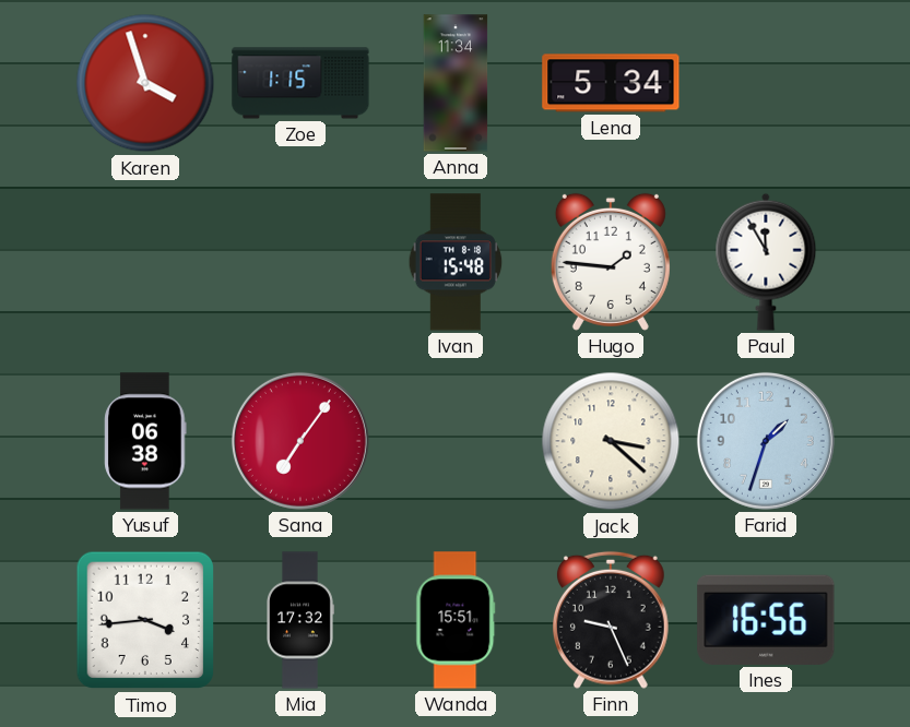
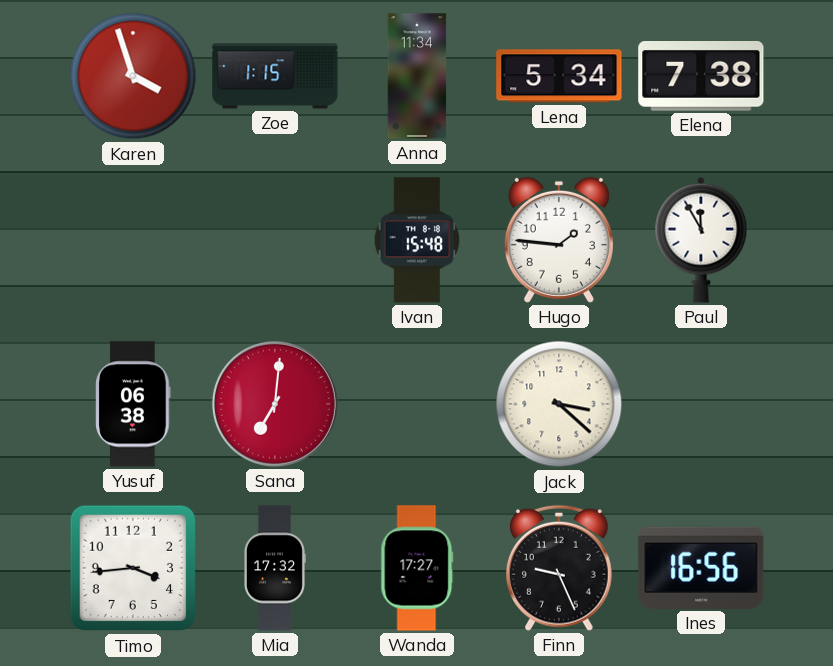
Elena: none -> 7:38
Sana: 7:06 -> 7:01
Farid: 1:33 -> none
Wanda: 15:51 -> 17:27
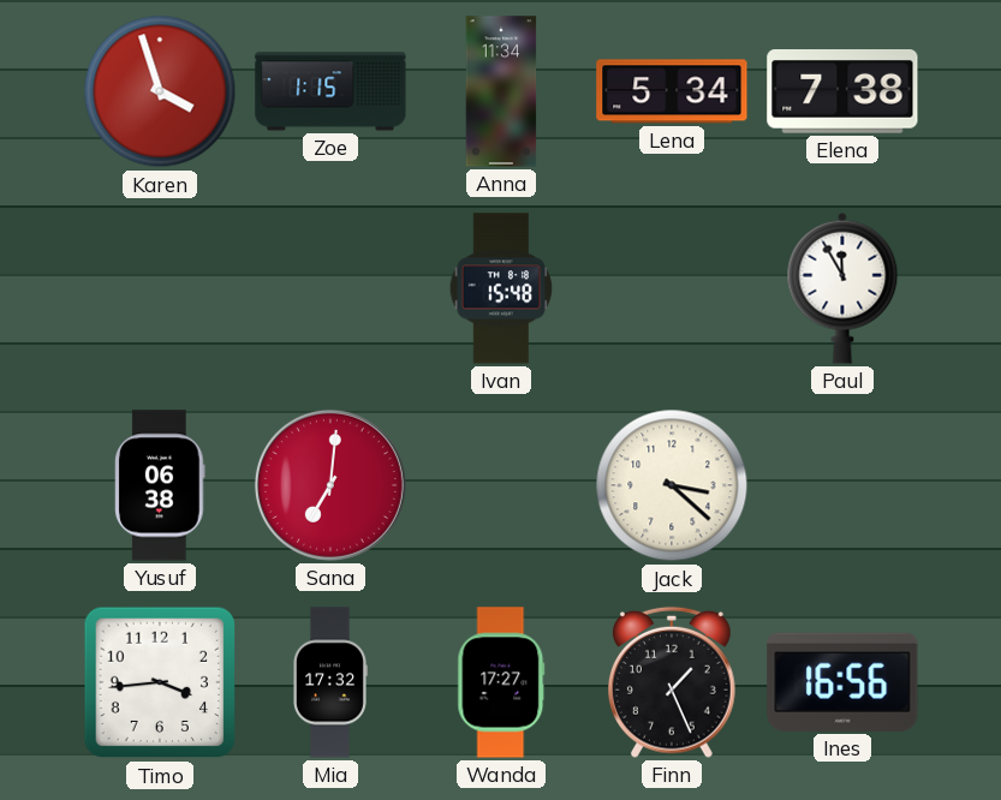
Hugo: 1:46 -> none
Finn: 9:26 -> 1:26
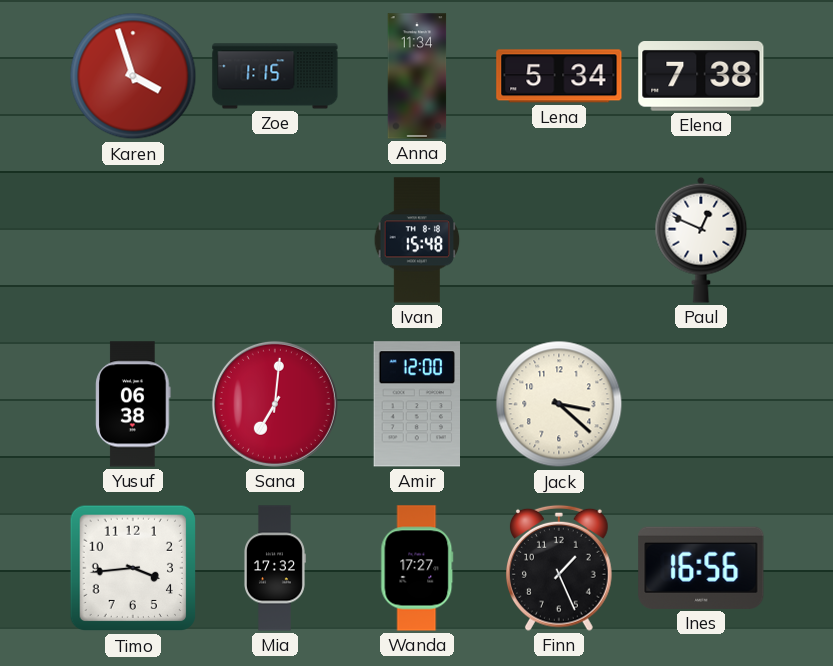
Paul: 11:55 -> 12:49
Amir: none -> 12:00
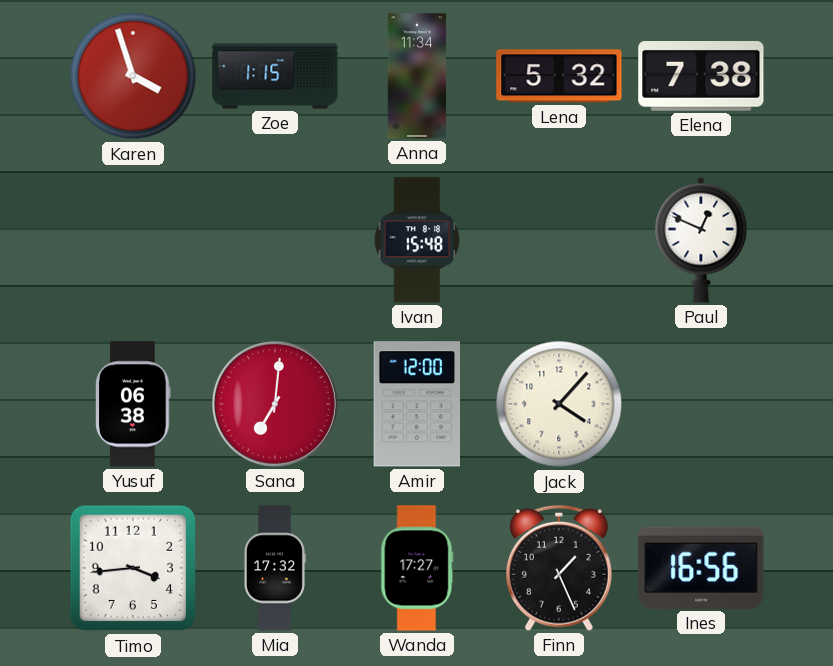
Lena: 5:34 -> 5:32
Jack: 3:22 -> 4:07
